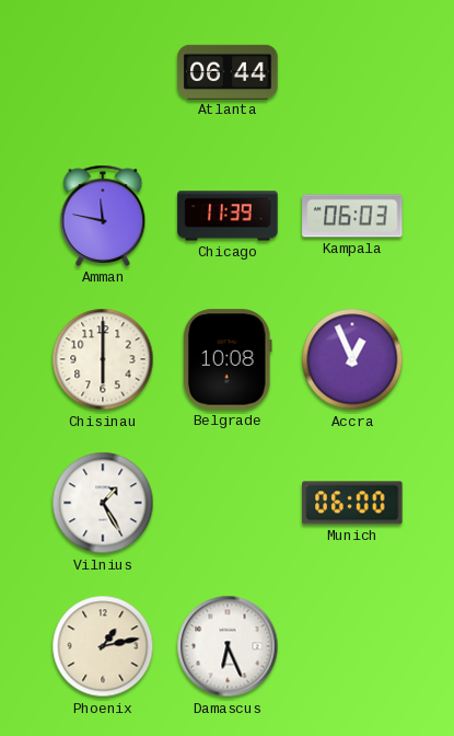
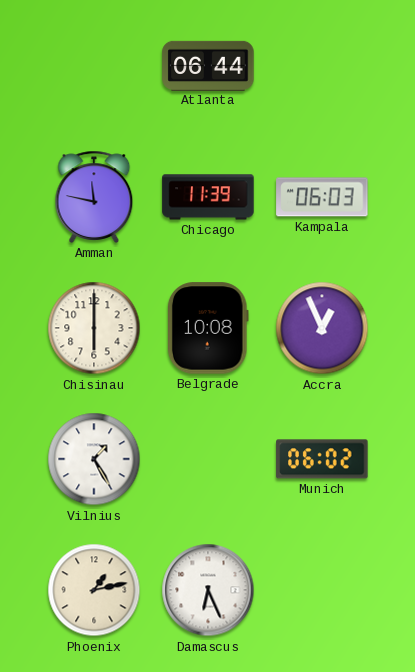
Munich: 06:00 -> 06:02
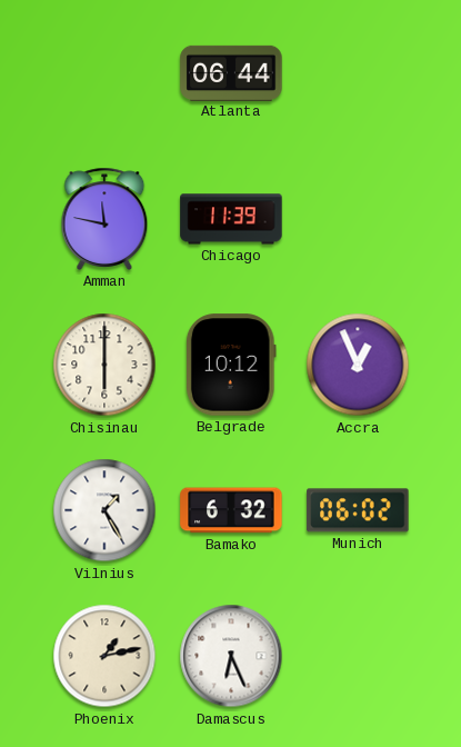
Kampala: 06:03 -> none
Belgrade: 10:08 -> 10:12
Bamako: none -> 6:32
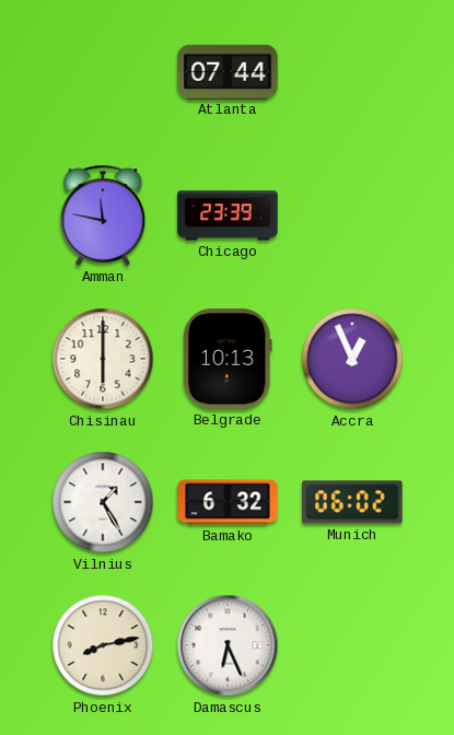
Atlanta: 06:44 -> 07:44
Chicago: 11:39 -> 23:39
Belgrade: 10:12 -> 10:13
Phoenix: 1:13 -> 8:13
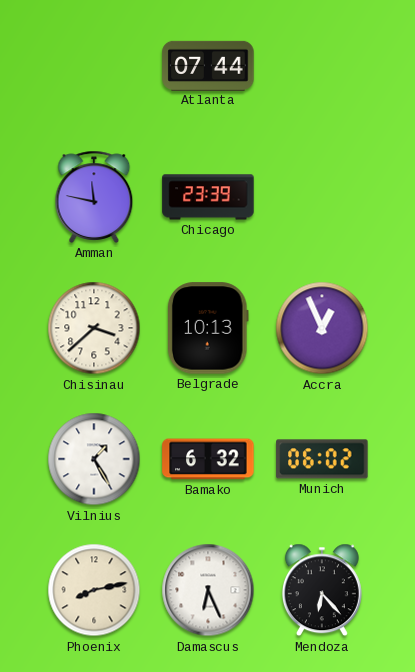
Chisinau: 6:00 -> 3:38
Mendoza: none -> 6:23
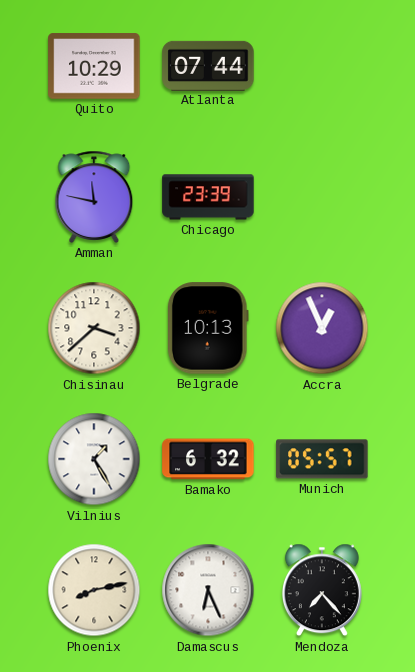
Quito: none -> 10:29
Munich: 06:02 -> 05:57
Mendoza: 6:23 -> 7:23
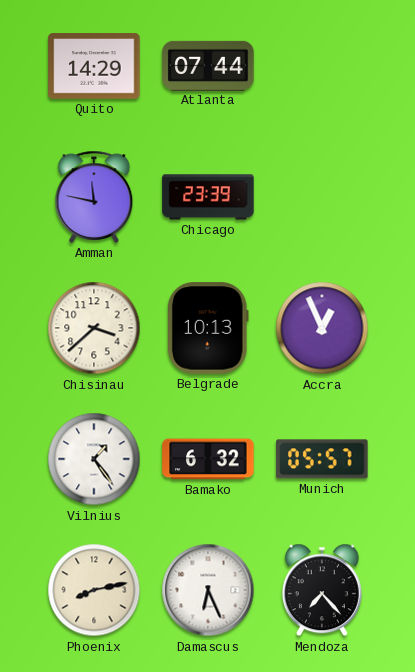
Quito: 10:29 -> 14:29
Vilnius: 1:25 -> 1:24
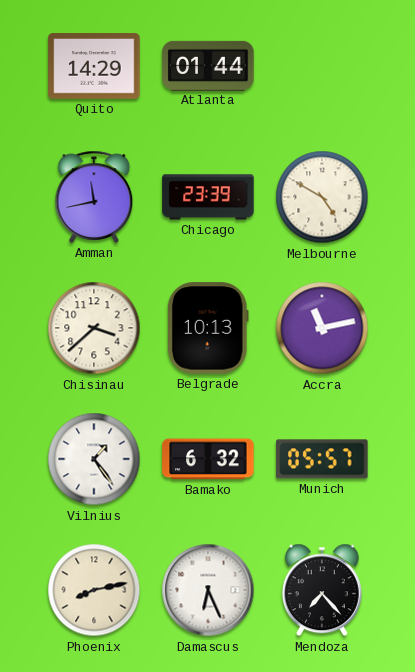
Atlanta: 07:44 -> 01:44
Amman: 11:47 -> 11:43
Melbourne: none -> 4:50
Accra: 12:56 -> 11:13
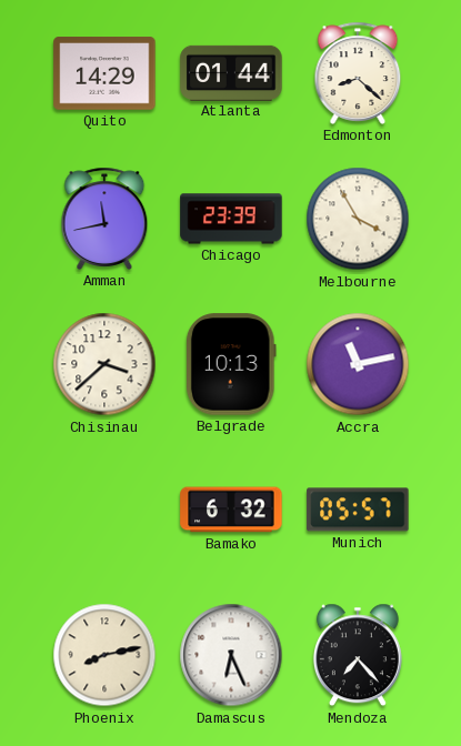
Edmonton: none -> 8:22
Melbourne: 4:50 -> 3:55
Vilnius: 1:24 -> none
